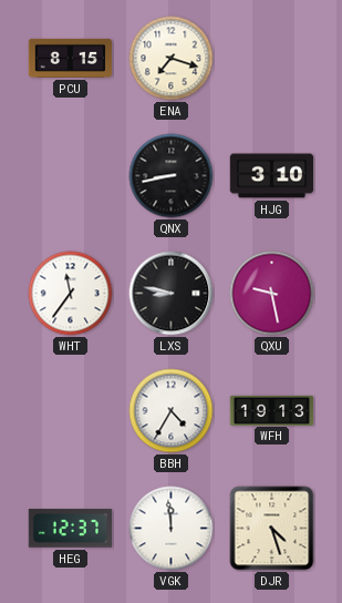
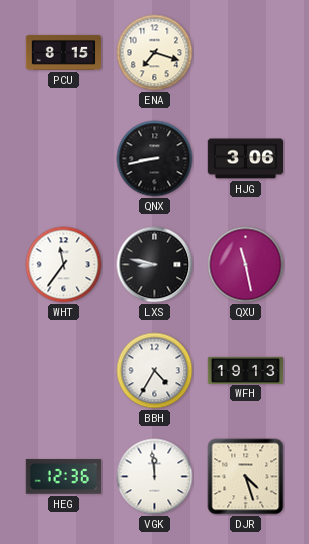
HJG: 3:10 -> 3:06
QXU: 9:28 -> 11:28
HEG: 12:37 -> 12:36
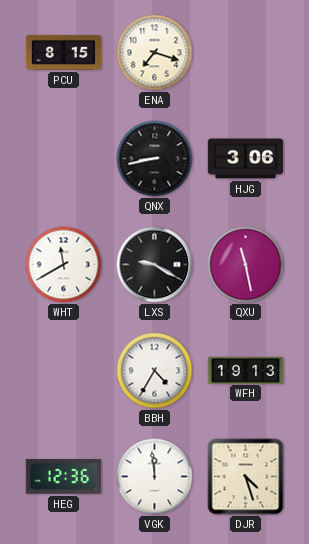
WHT: 11:36 -> 11:40
LXS: 8:47 -> 9:20
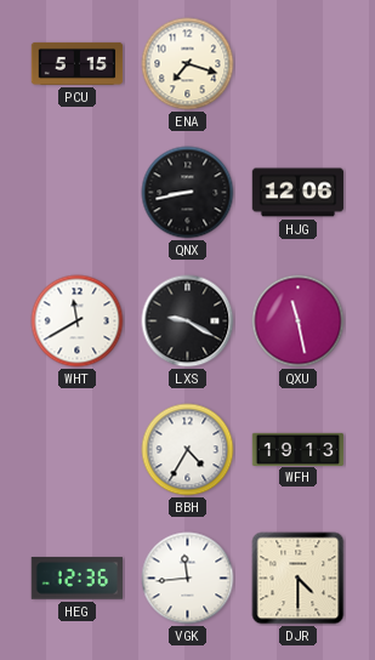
PCU: 8:15 -> 5:15
HJG: 3:06 -> 12:06
VGK: 11:59 -> 11:44
DJR: 4:27 -> 4:30
